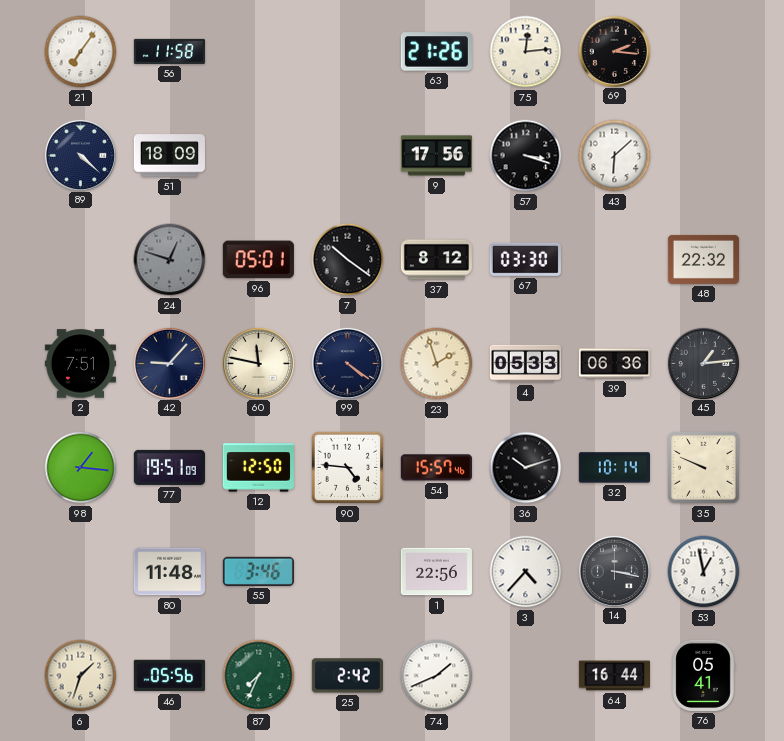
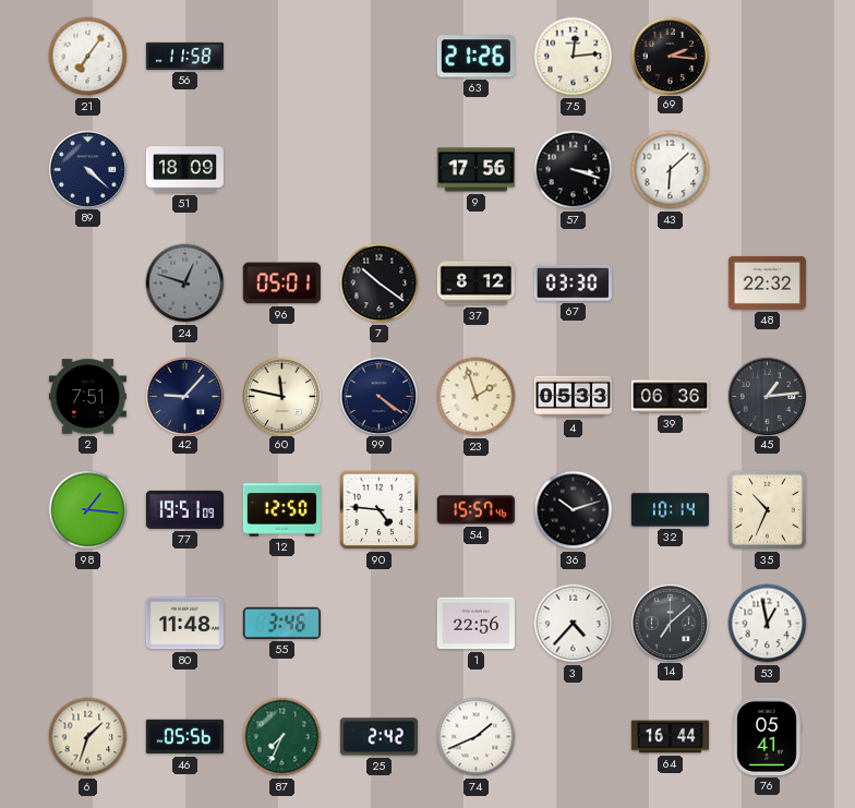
35: 9:49 -> 10:34
14: 3:17 -> 7:08
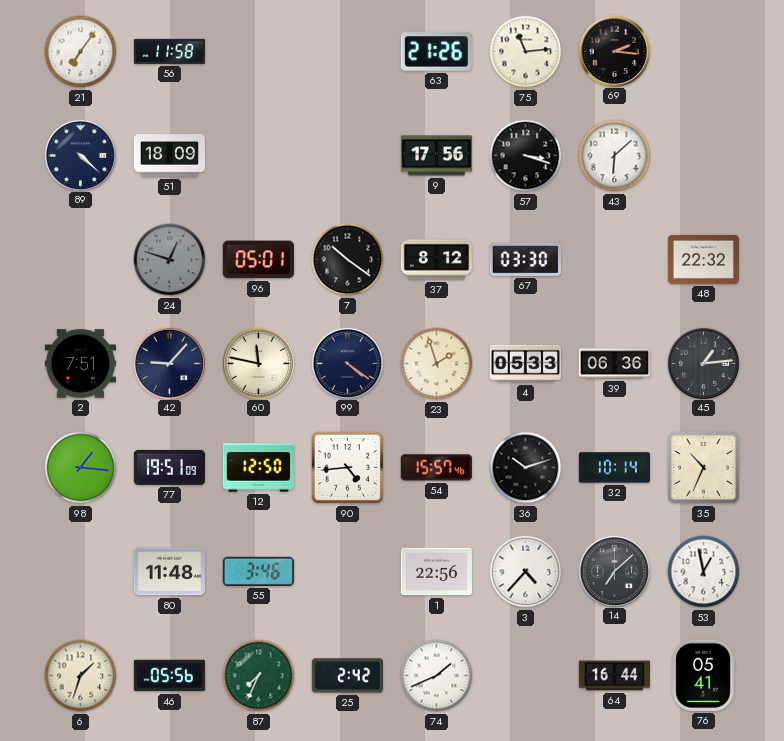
75: 12:14 -> 11:14
90: 4:46 -> 4:44
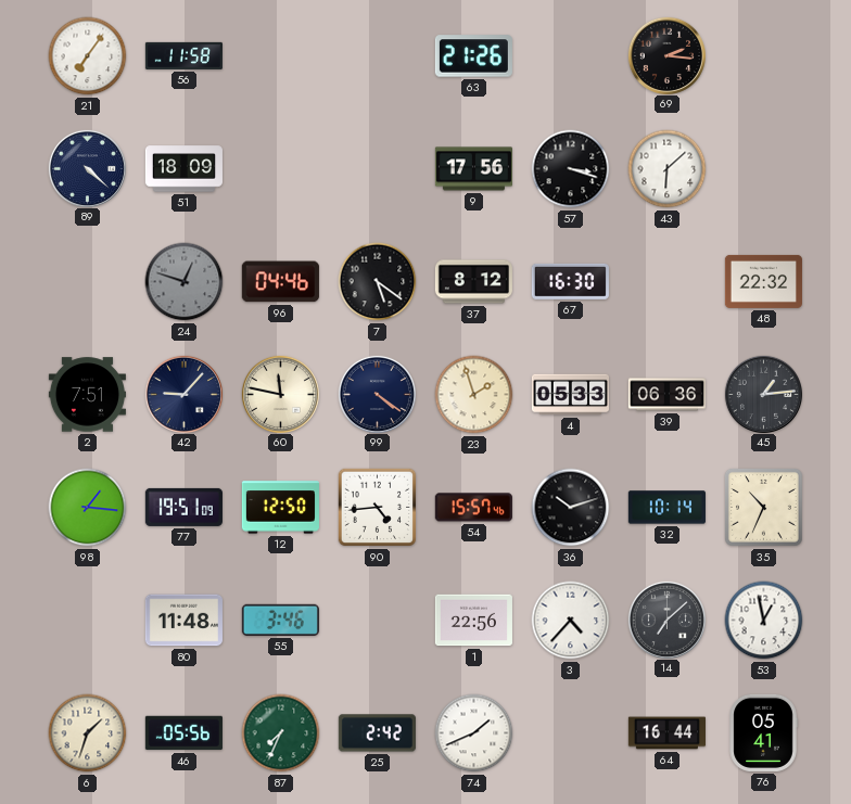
75: 11:14 -> none
96: 05:01 -> 04:46
7: 10:21 -> 5:21
67: 03:30 -> 16:30
